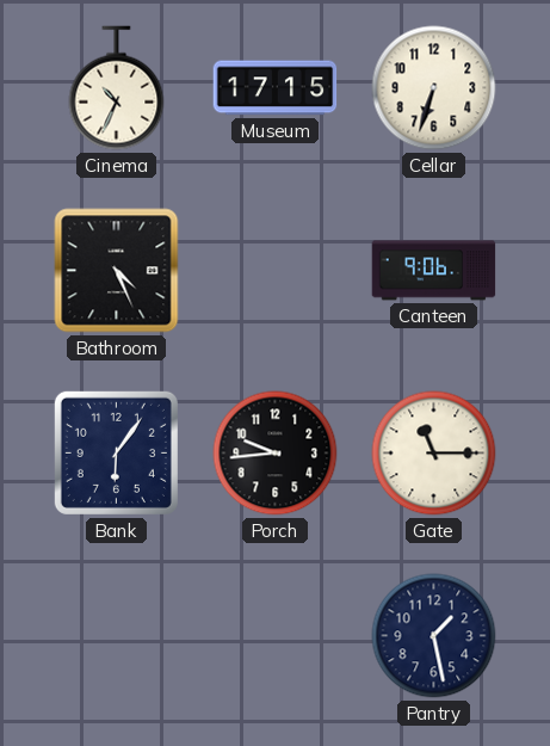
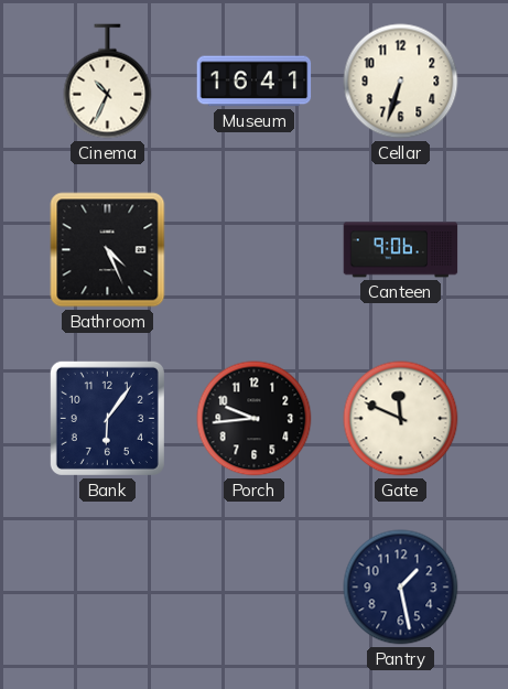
Museum: 17:15 -> 16:41
Gate: 11:15 -> 11:49
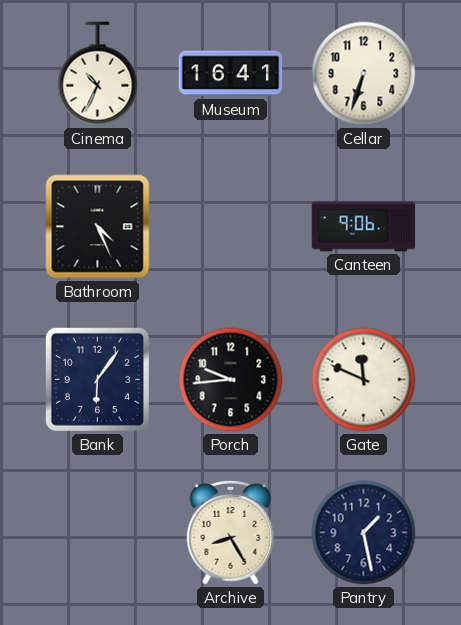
Archive: none -> 8:25
